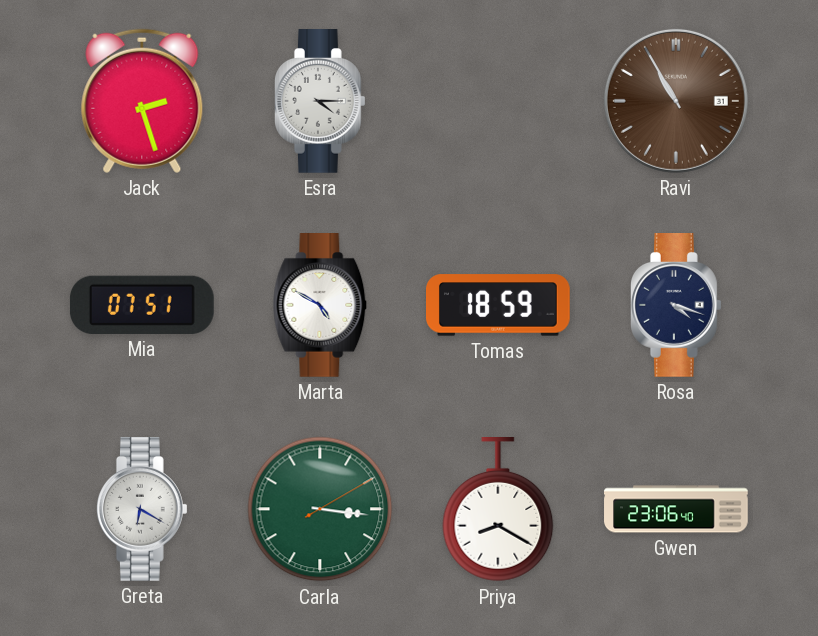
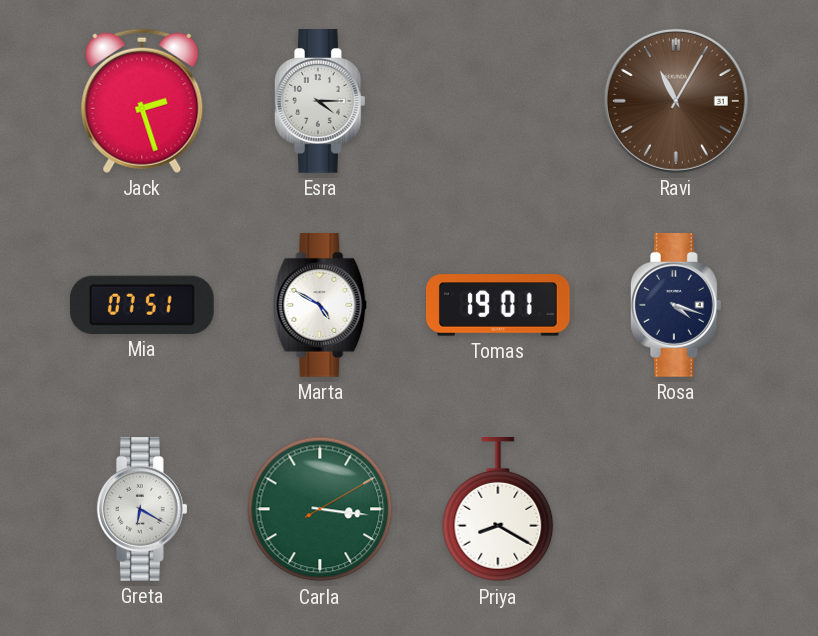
Ravi: 10:55 -> 11:05
Tomas: 18:59 -> 19:01
Gwen: 23:06 -> none
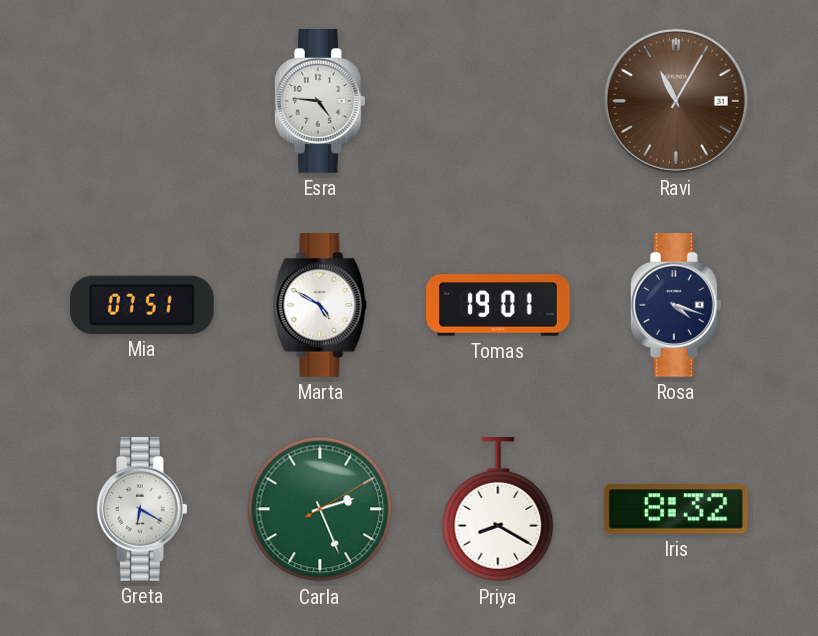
Jack: 2:27 -> none
Esra: 4:15 -> 4:46
Carla: 3:16 -> 2:26
Iris: none -> 8:32
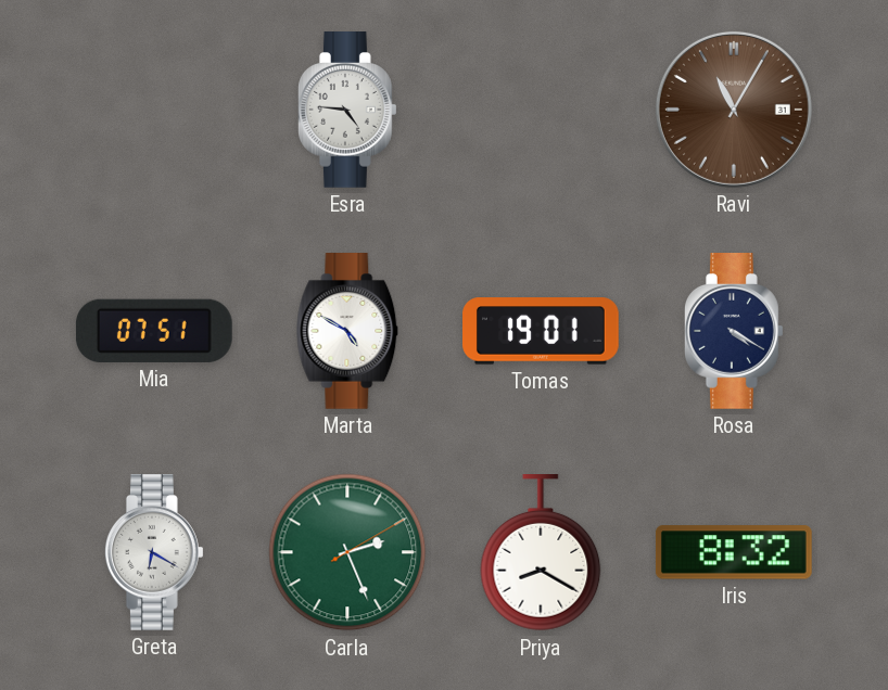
Rosa: 4:18 -> 4:20
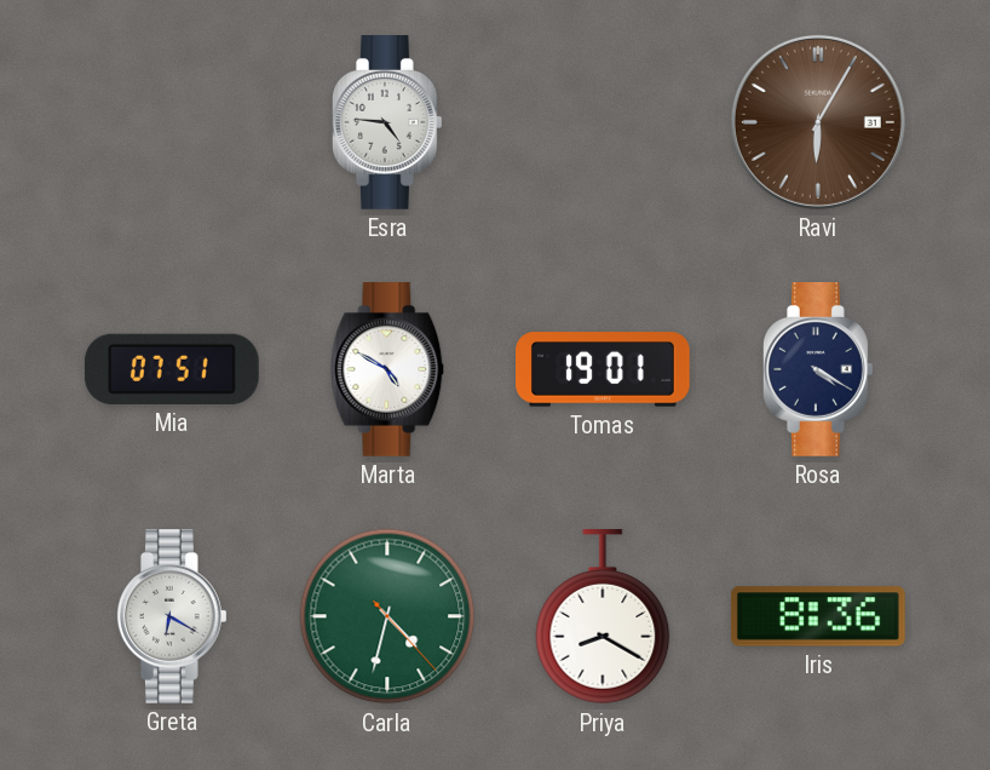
Ravi: 11:05 -> 6:05
Carla: 2:26 -> 4:32
Iris: 8:32 -> 8:36
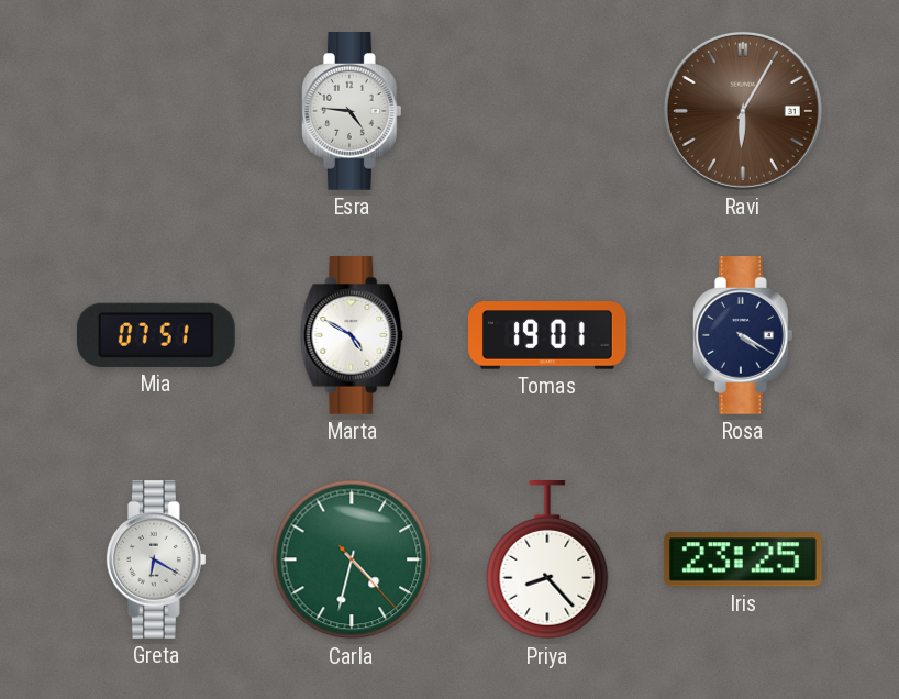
Priya: 8:20 -> 8:23
Iris: 8:36 -> 23:25
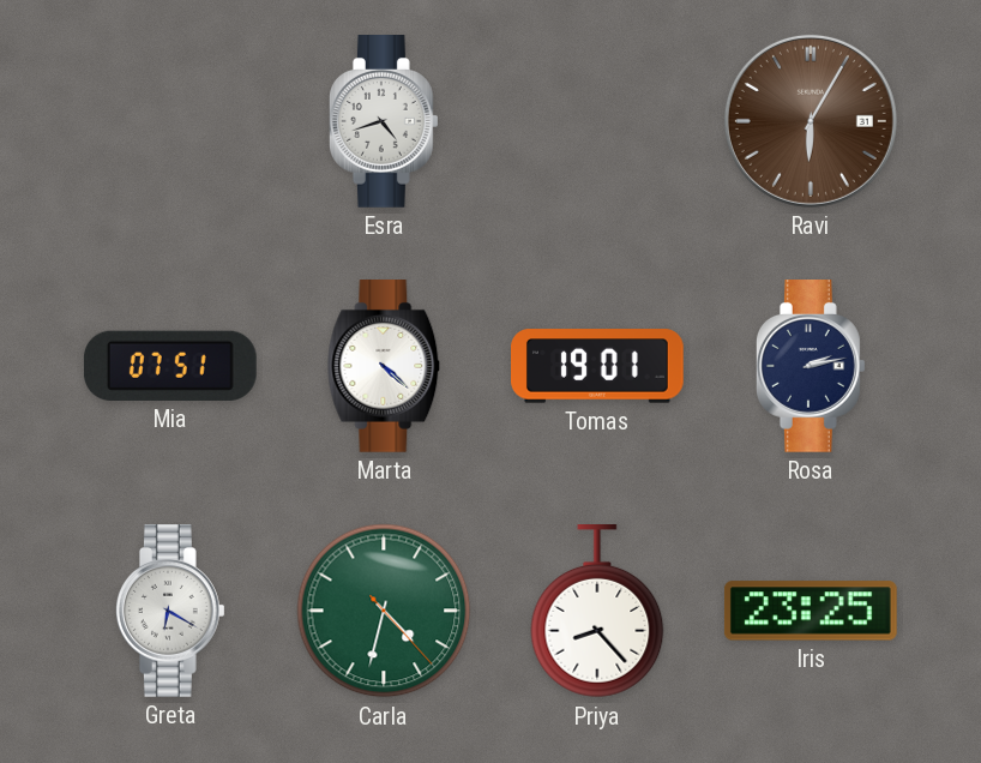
Esra: 4:46 -> 4:42
Marta: 4:50 -> 4:22
Rosa: 4:20 -> 2:13
